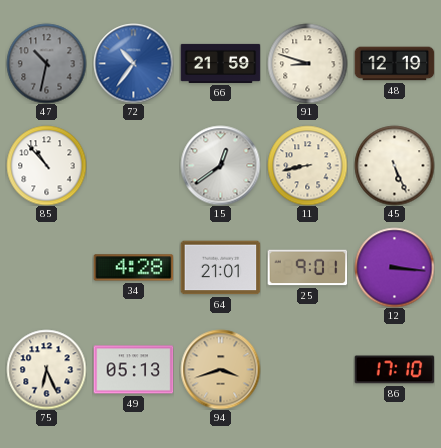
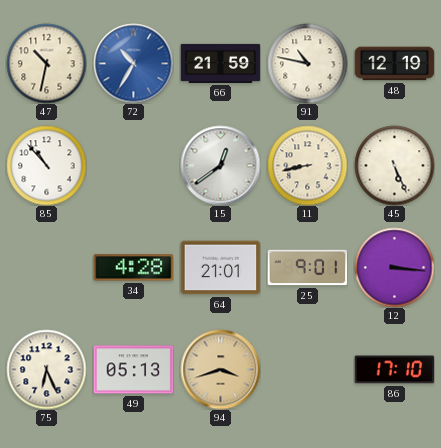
47 dial: grey -> cream
72: 10:36 -> 10:35
91: 8:48 -> 10:47
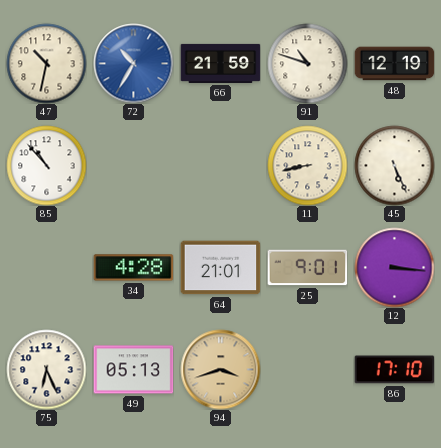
91: 10:47 -> 10:48
15: 12:39 -> none
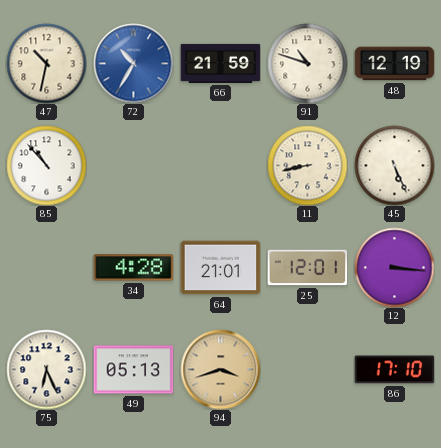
25: 9:01 -> 12:01
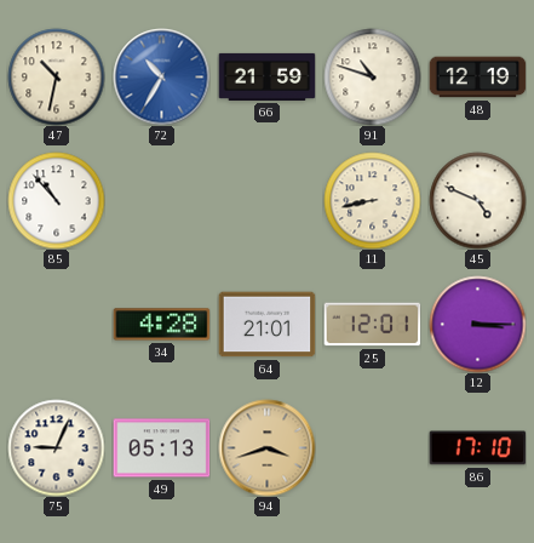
45: 5:26 -> 4:49
12: 3:16 -> 3:15
75: 6:26 -> 9:04
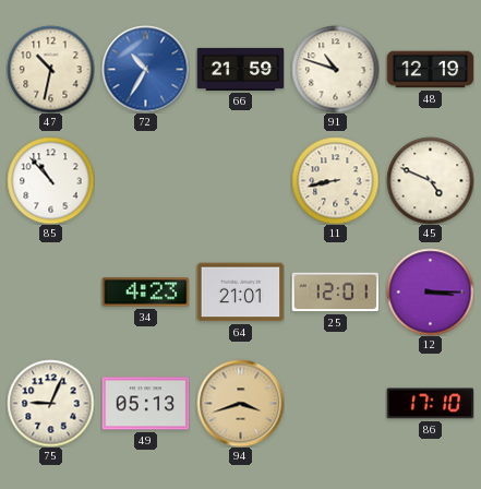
34: 4:28 -> 4:23
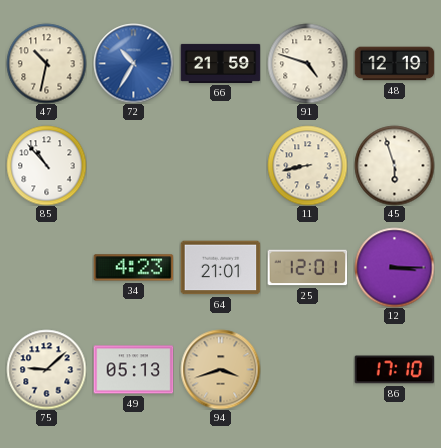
91: 10:48 -> 4:48
45: 4:49 -> 5:57
75: 9:04 -> 9:08
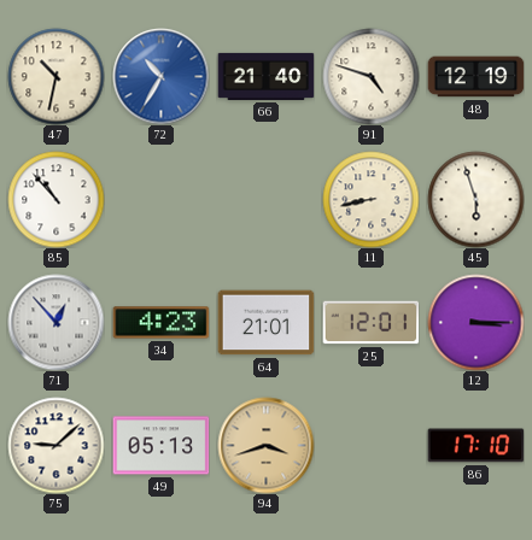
66: 21:59 -> 21:40
71: none -> 12:53
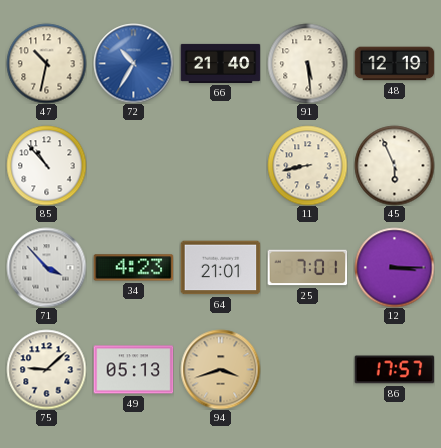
91: 4:48 -> 5:29
45: 5:57 -> 5:56
71: 12:53 -> 3:53
25: 12:01 -> 7:01
86: 17:10 -> 17:57
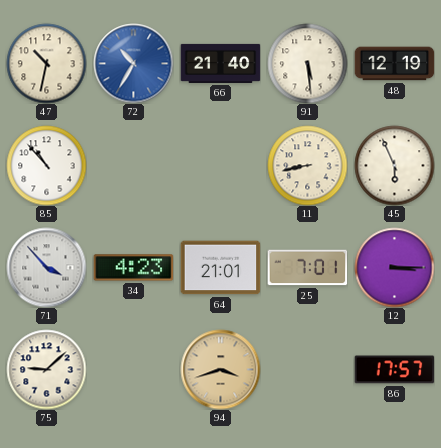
49: 05:13 -> none
